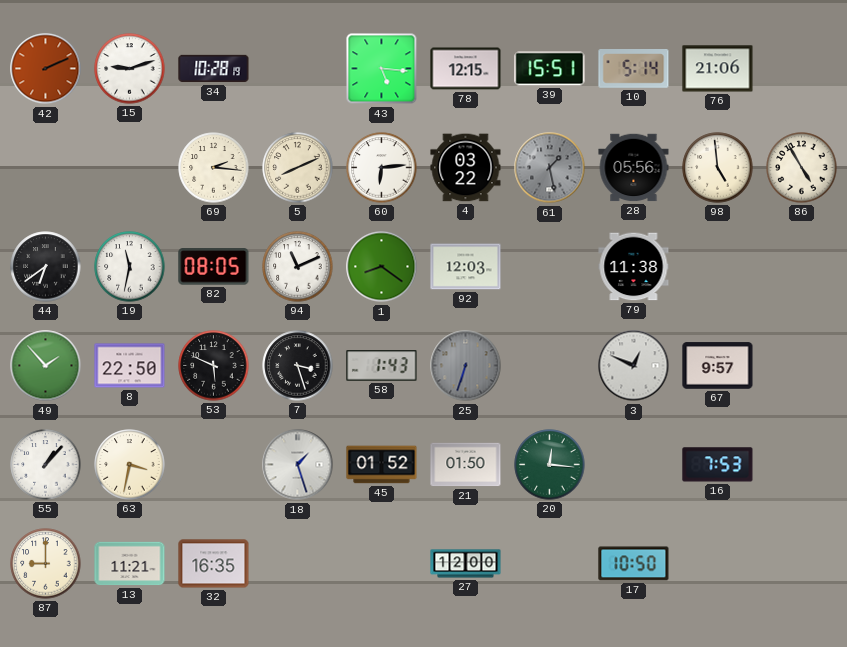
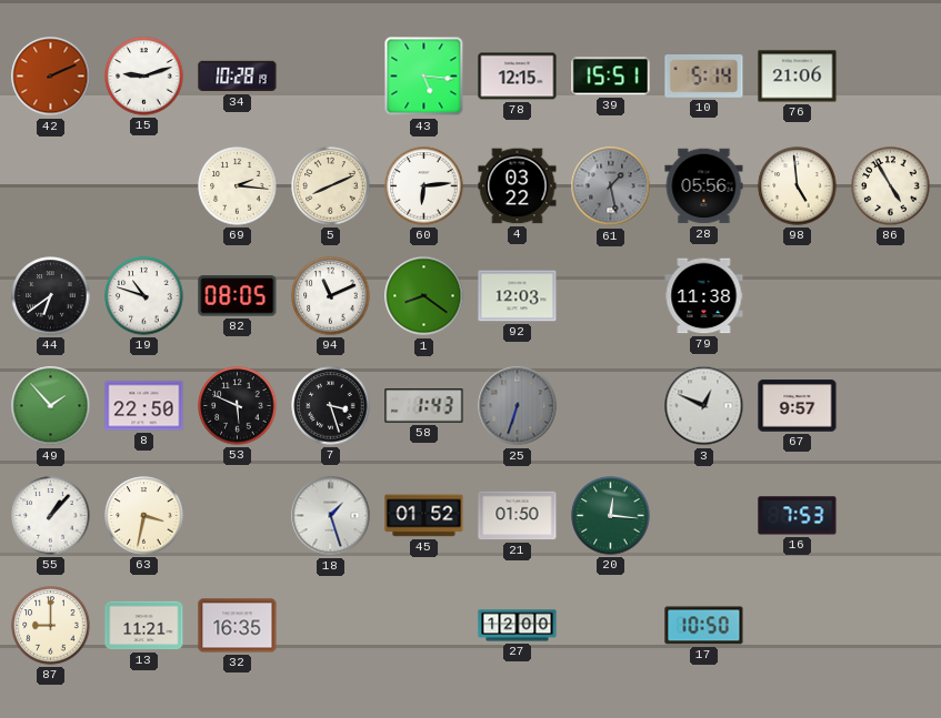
19: 11:32 -> 10:48
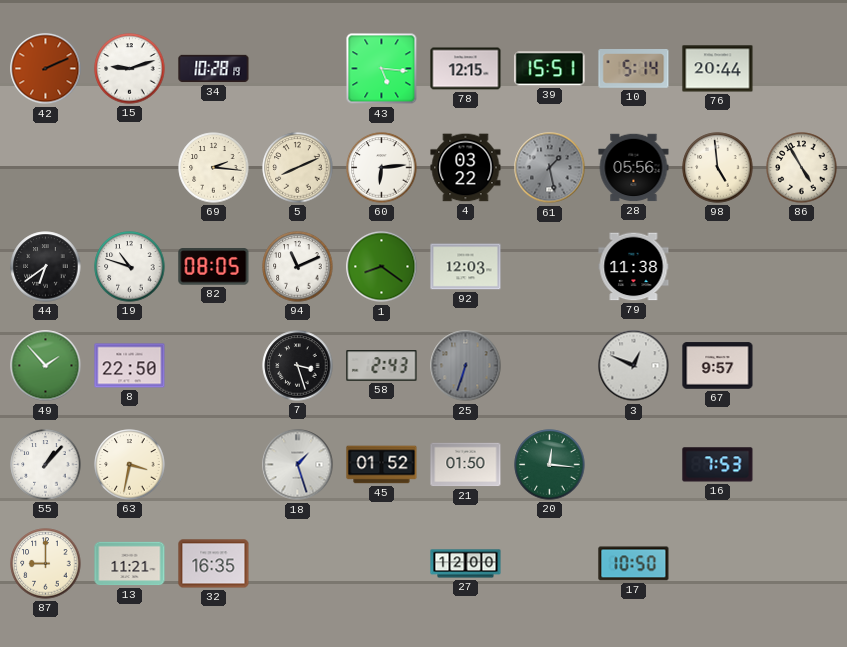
76: 21:06 -> 20:44
53: 5:49 -> none
58: 1:43 -> 2:43
